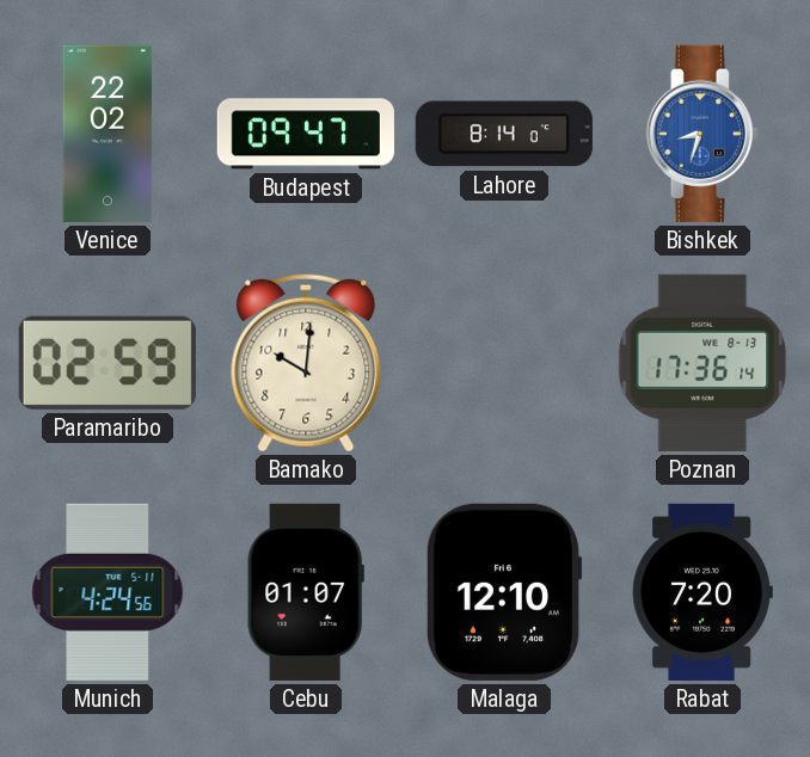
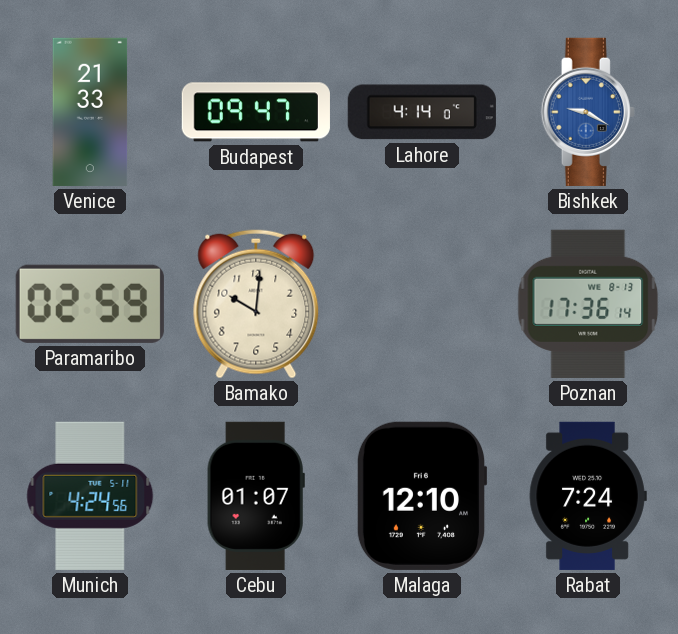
Venice: 22:02 -> 21:33
Lahore: 8:14 -> 4:14
Bishkek: 8:33 -> 9:20
Rabat: 7:20 -> 7:24
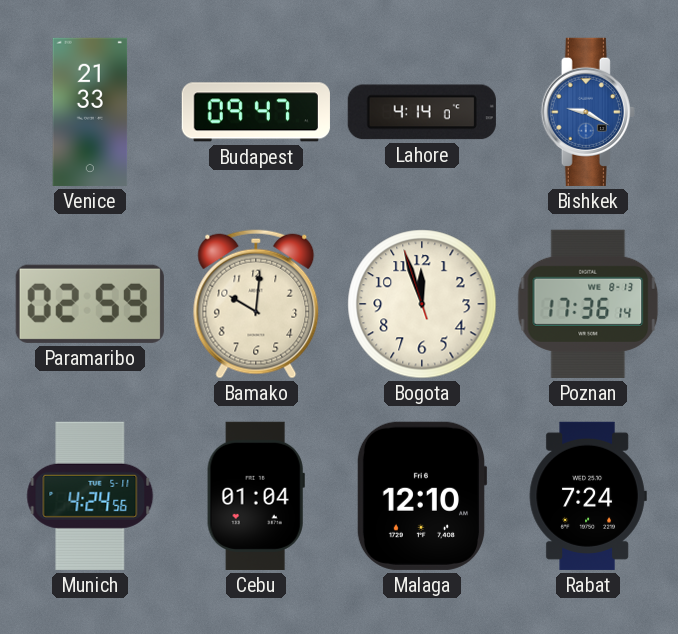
Bogota: none -> 11:56
Cebu: 01:07 -> 01:04
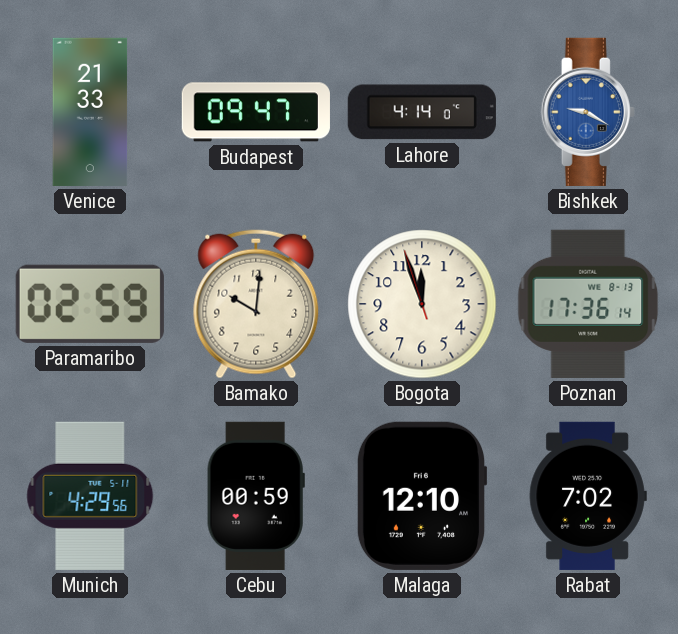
Munich: 4:24 -> 4:29
Cebu: 01:04 -> 00:59
Rabat: 7:24 -> 7:02
